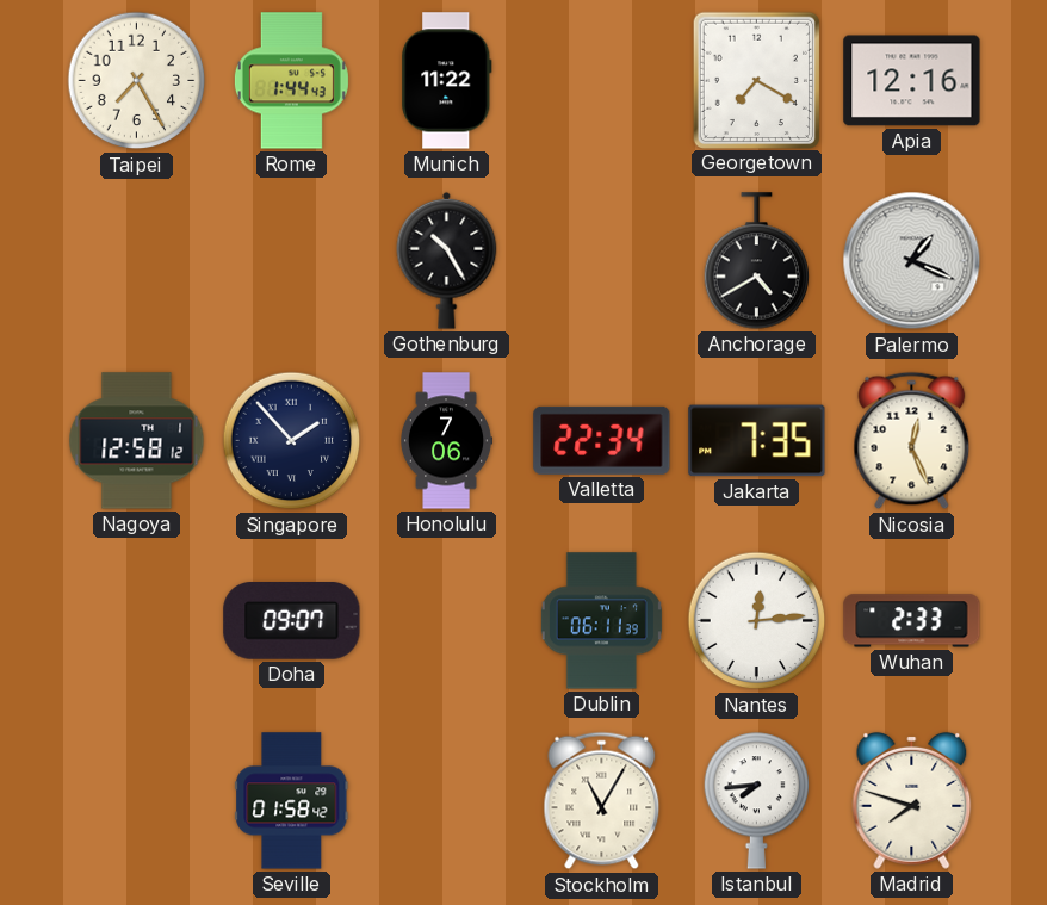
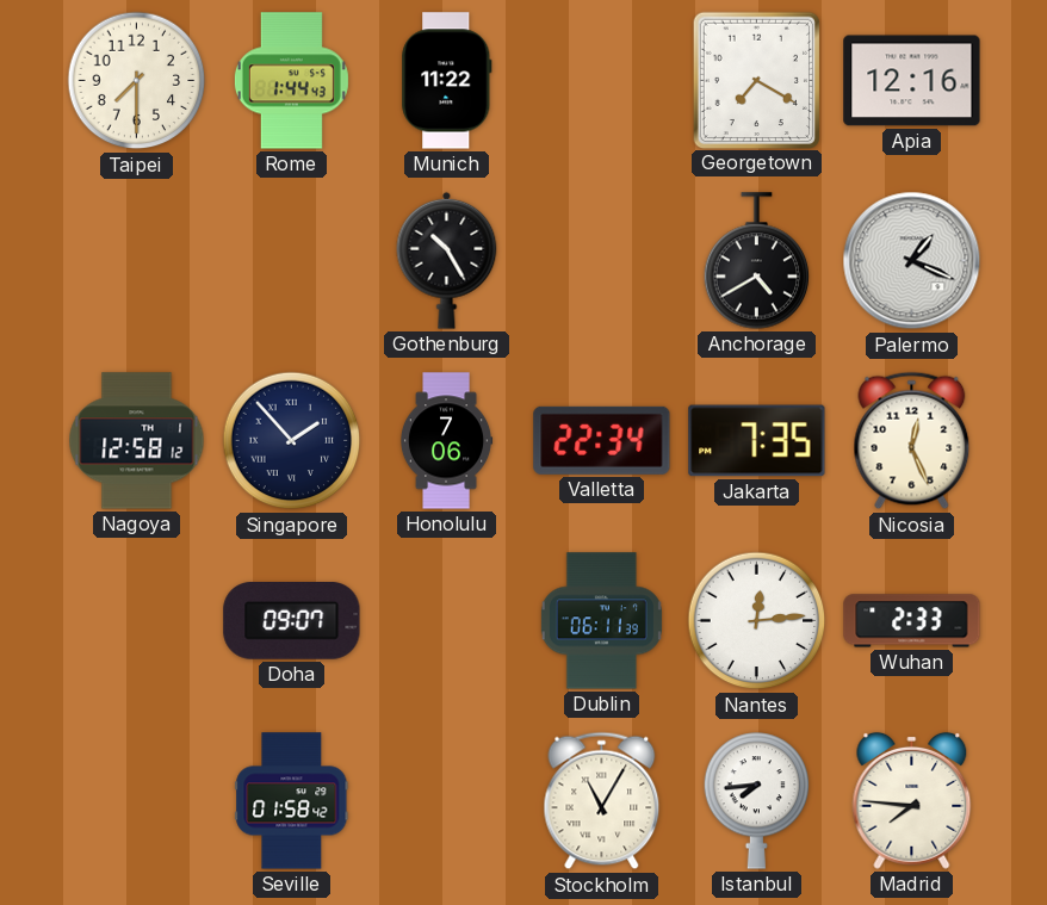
Taipei: 7:25 -> 7:30
Madrid: 7:48 -> 7:46
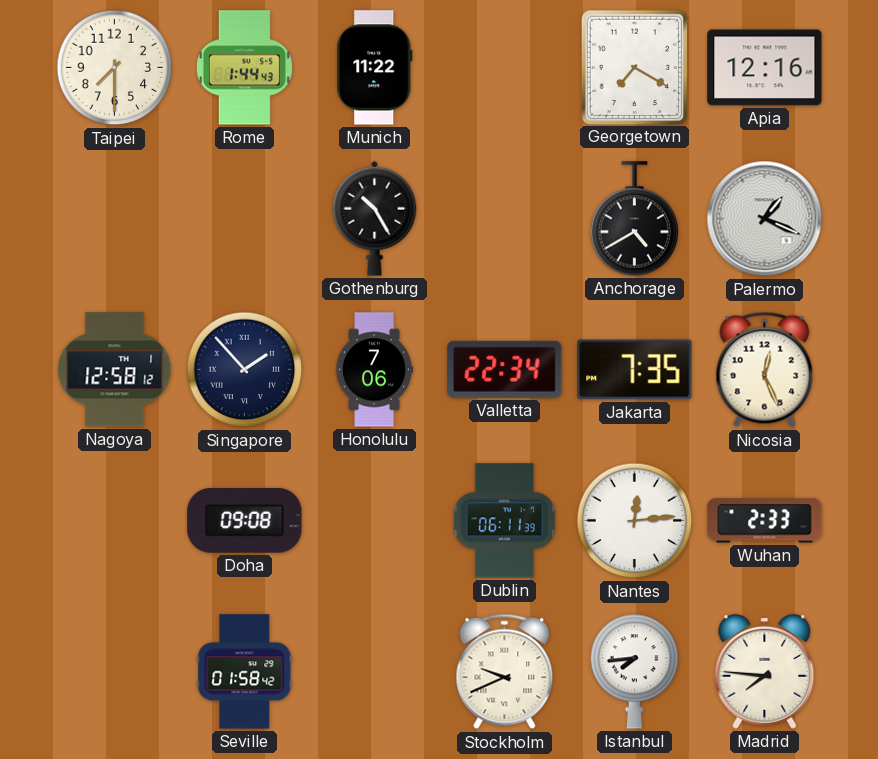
Doha: 09:07 -> 09:08
Stockholm: 11:05 -> 9:41
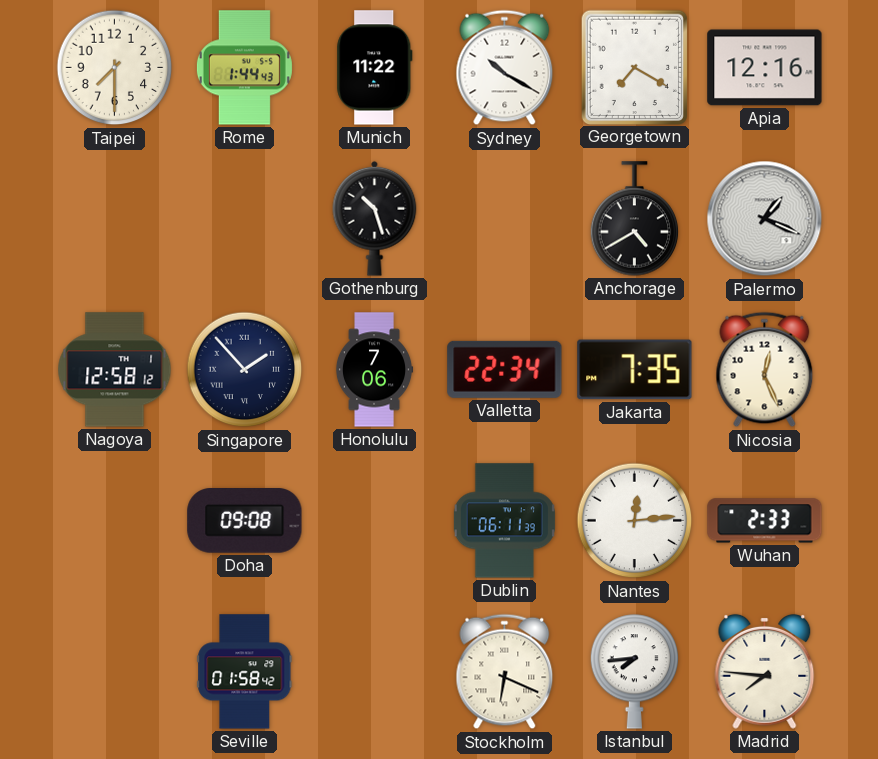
Sydney: none -> 10:20
Gothenburg: 10:25 -> 10:27
Stockholm: 9:41 -> 6:19
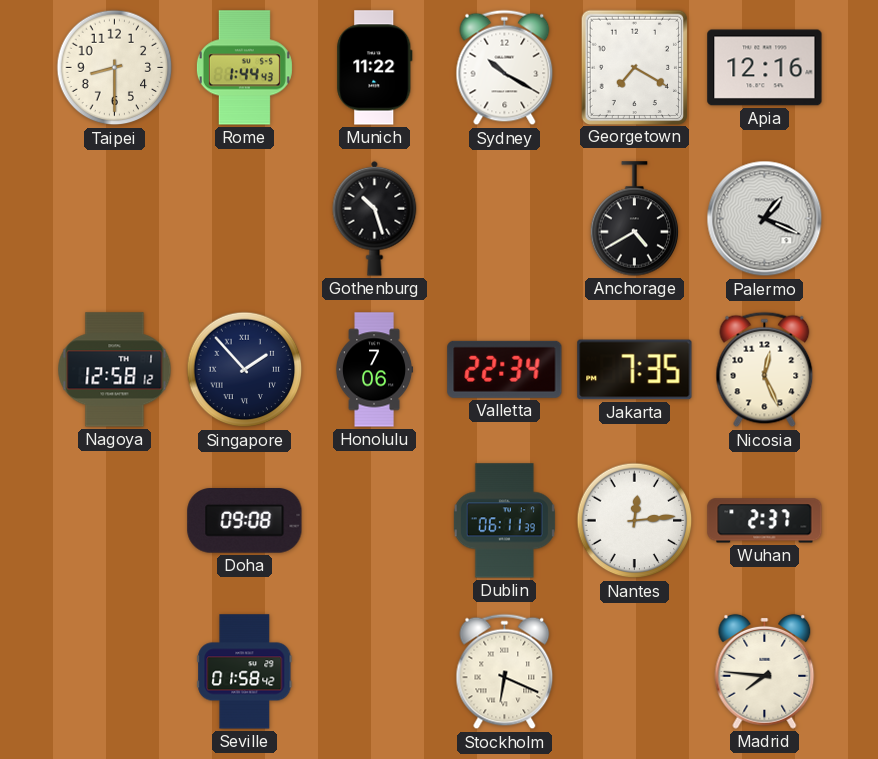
Taipei: 7:30 -> 8:30
Wuhan: 2:33 -> 2:37
Istanbul: 7:44 -> none
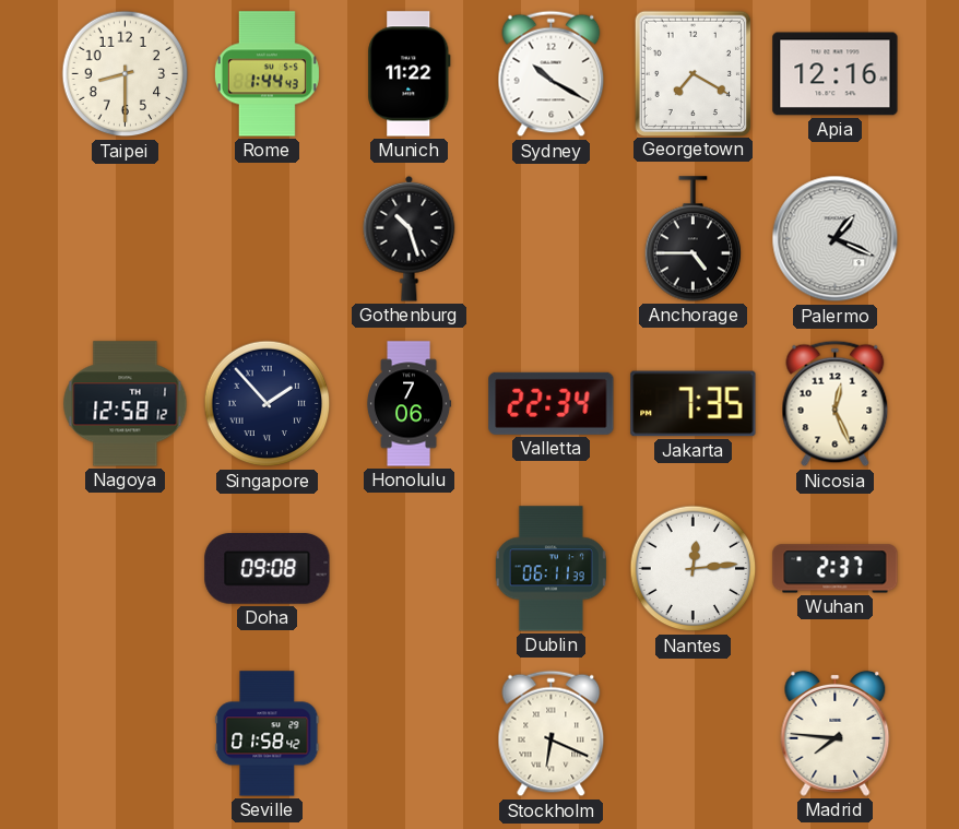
Anchorage: 4:40 -> 4:45
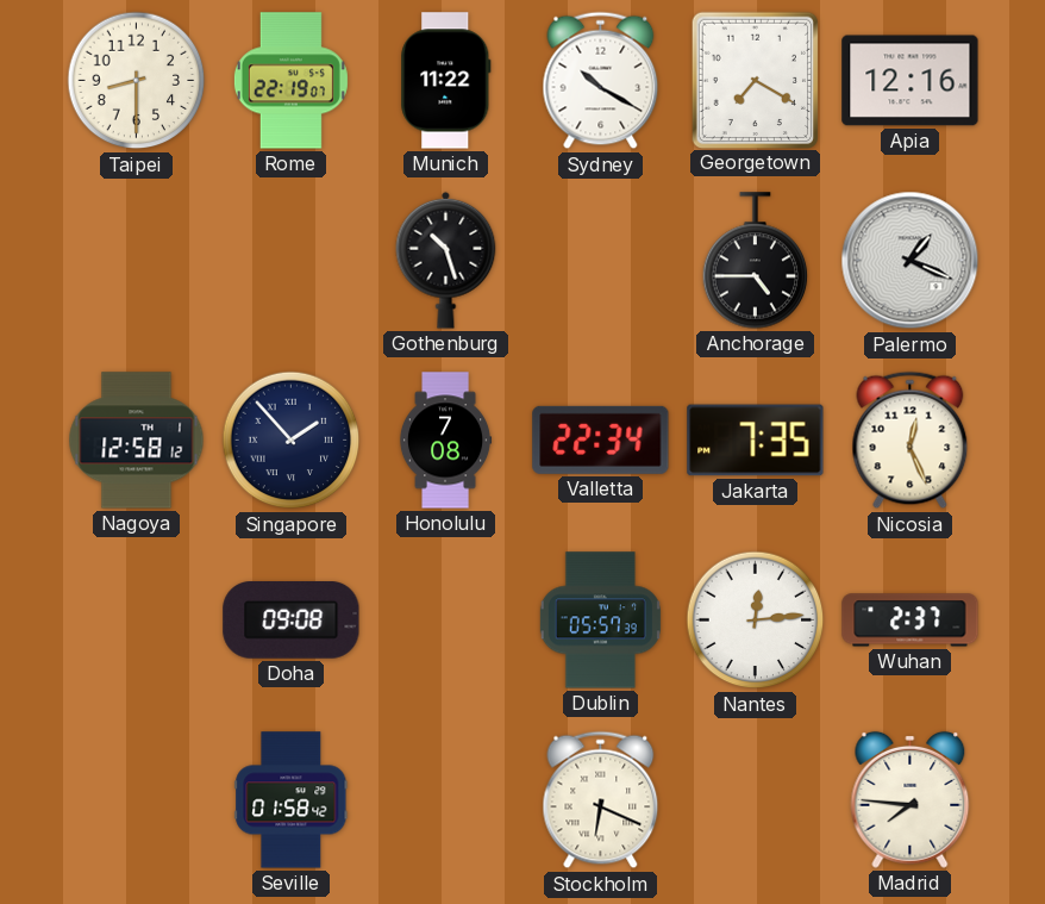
Rome: 1:44 -> 22:19
Honolulu: 7:06 -> 7:08
Dublin: 06:11 -> 05:57
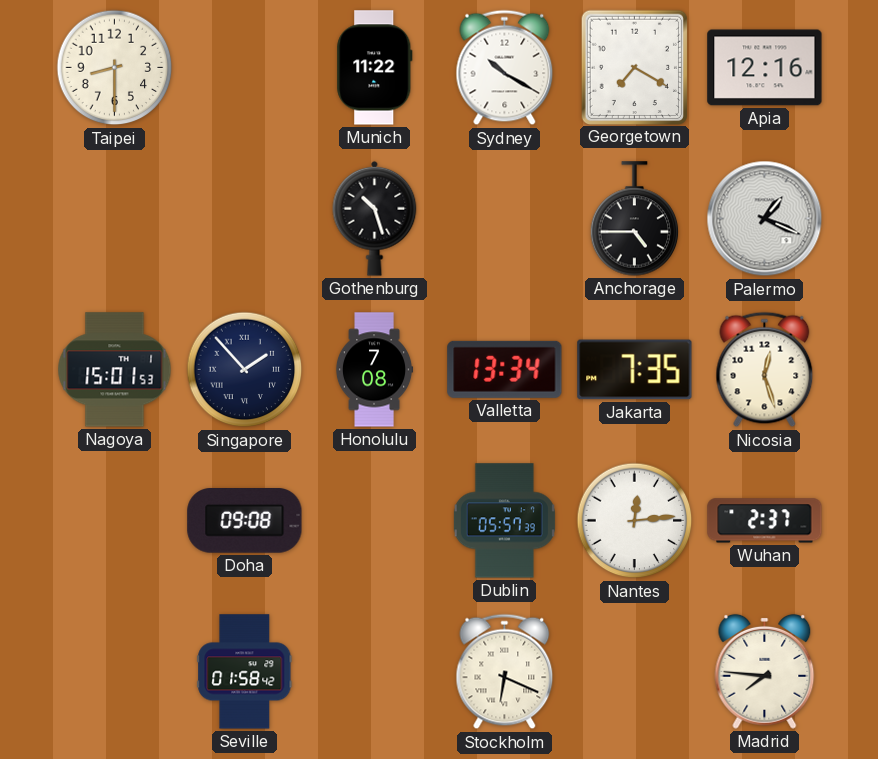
Rome: 22:19 -> none
Nagoya: 12:58 -> 15:01
Valletta: 22:34 -> 13:34
Nicosia: 12:26 -> 12:27
